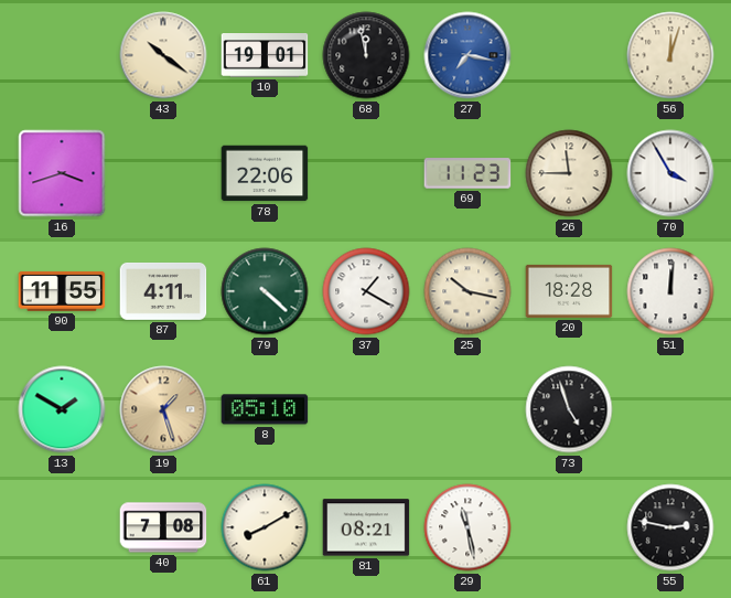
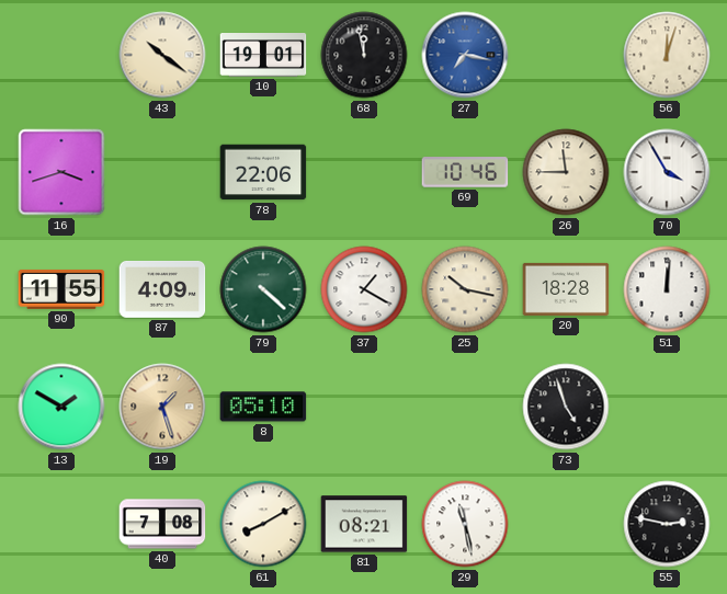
69: 11:23 -> 10:46
87: 4:11 -> 4:09
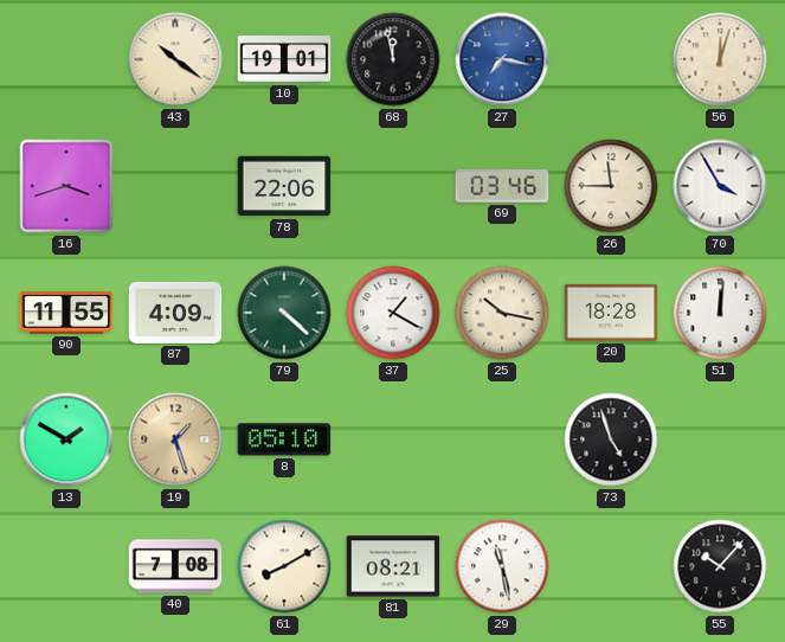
69: 10:46 -> 03:46
55: 2:47 -> 10:07
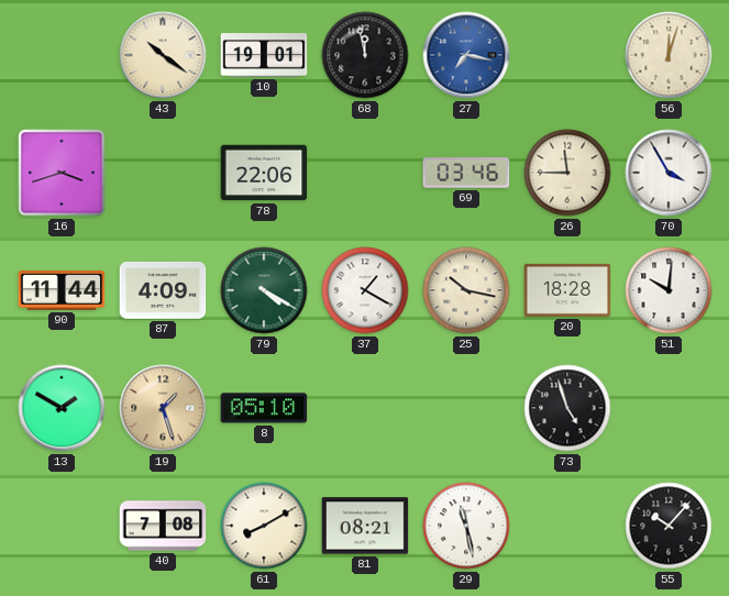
90: 11:55 -> 11:44
79: 4:22 -> 4:20
51: 12:01 -> 10:01
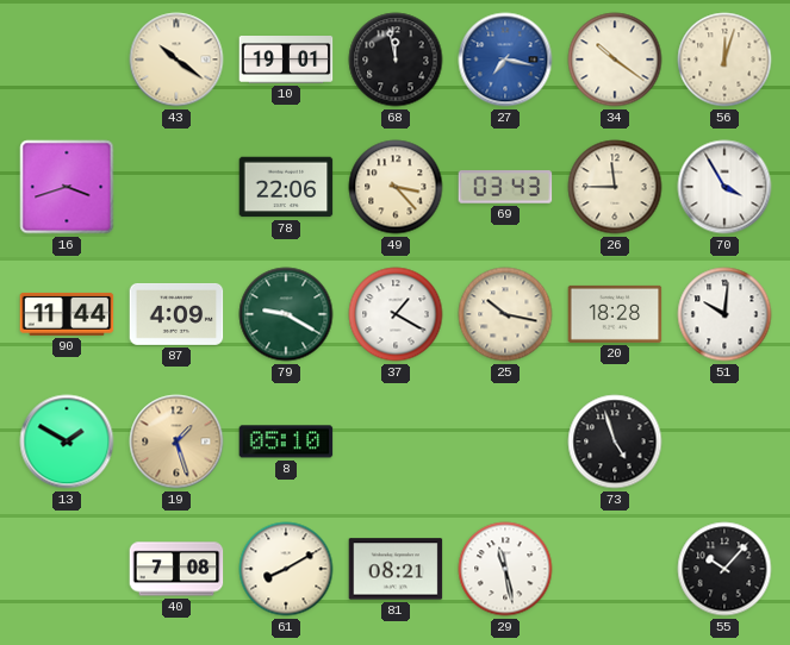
34: none -> 10:21
49: none -> 3:23
69: 03:46 -> 03:43
79: 4:20 -> 9:20
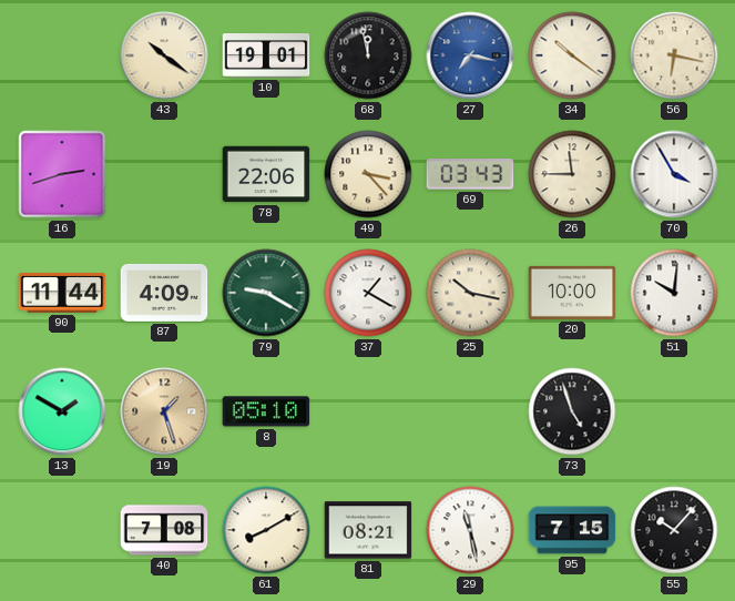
56: 12:03 -> 6:17
16: 3:42 -> 2:42
20: 18:28 -> 10:00
95: none -> 7:15
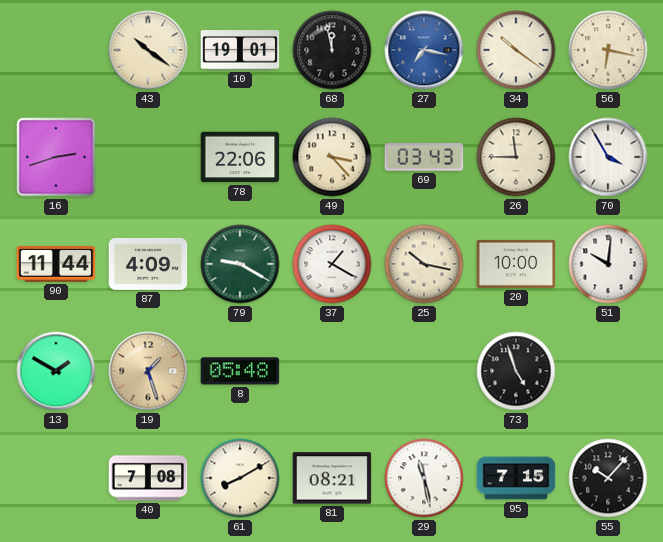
8: 05:10 -> 05:48
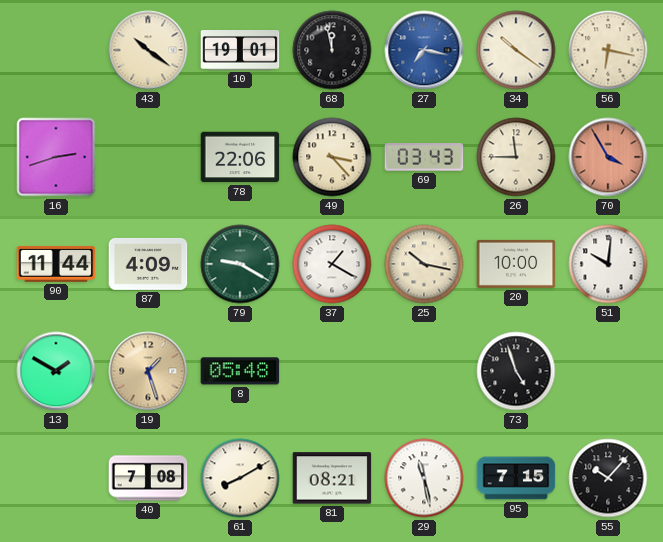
70 dial: white -> salmon
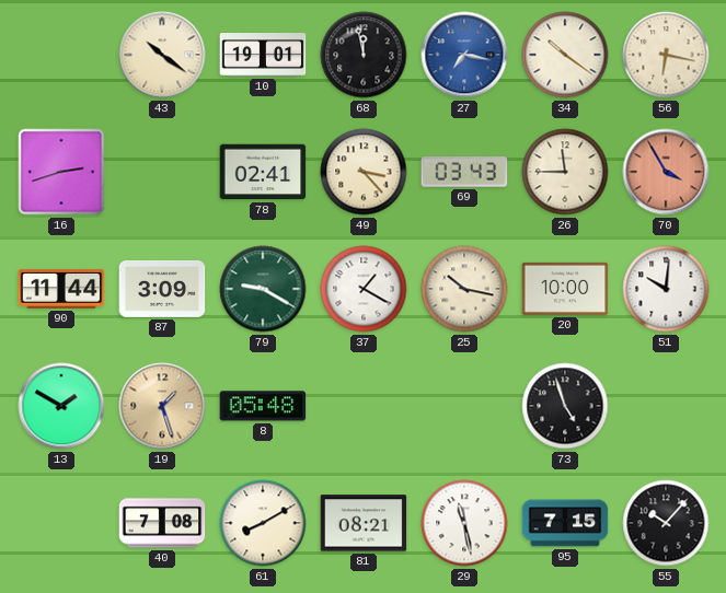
78: 22:06 -> 02:41
87: 4:09 -> 3:09
